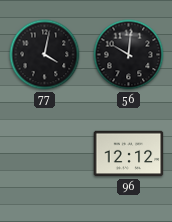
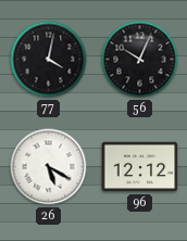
56: 10:01 -> 10:04
26: none -> 5:20
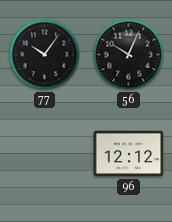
77: 4:02 -> 10:06
26: 5:20 -> none
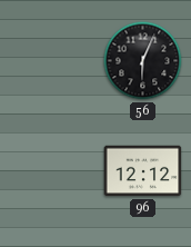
77: 10:06 -> none
56: 10:04 -> 6:04
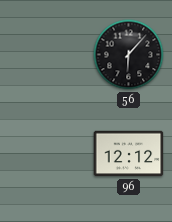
56: 6:04 -> 6:07
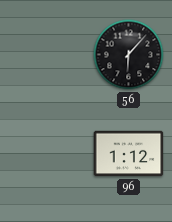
96: 12:12 -> 1:12
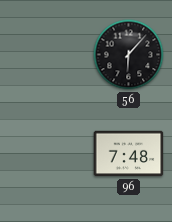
96: 1:12 -> 7:48
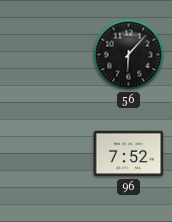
96: 7:48 -> 7:52
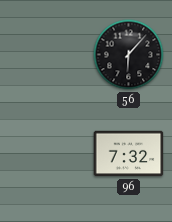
96: 7:52 -> 7:32
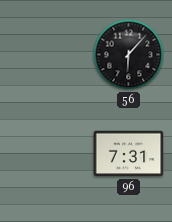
96: 7:32 -> 7:31
